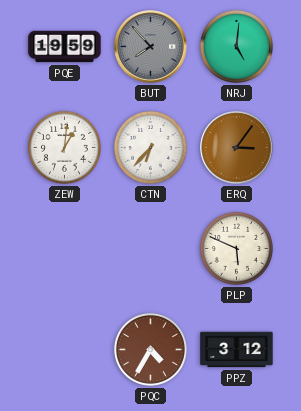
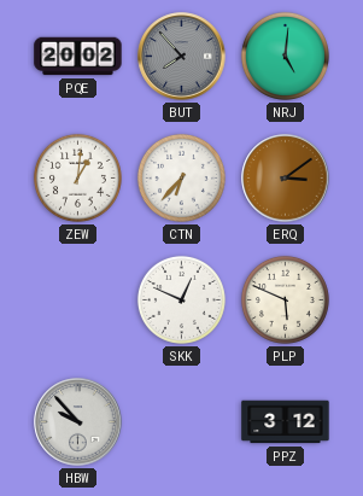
PQE: 19:59 -> 20:02
ERQ: 3:06 -> 3:09
SKK: none -> 12:49
HBW: none -> 9:53
PQC: 4:35 -> none
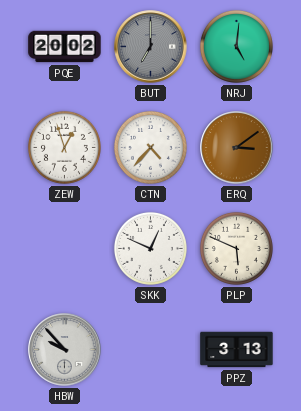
BUT: 7:53 -> 7:00
ZEW: 1:01 -> 12:57
CTN: 6:37 -> 4:37
PPZ: 3:12 -> 3:13
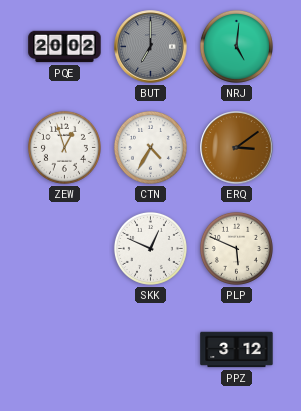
CTN: 4:37 -> 4:35
HBW: 9:53 -> none
PPZ: 3:13 -> 3:12
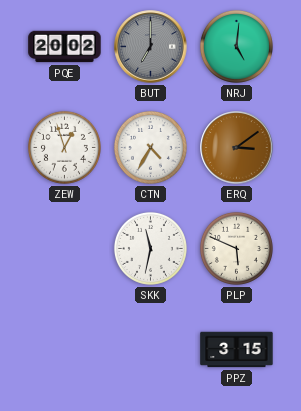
SKK: 12:49 -> 11:32
PPZ: 3:12 -> 3:15
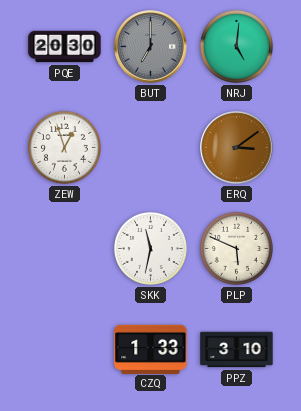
PQE: 20:02 -> 20:30
CTN: 4:35 -> none
CZQ: none -> 1:33
PPZ: 3:15 -> 3:10
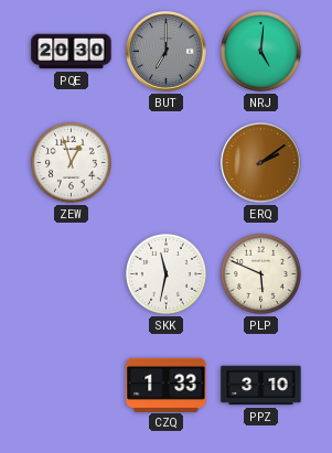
ERQ: 3:09 -> 2:09
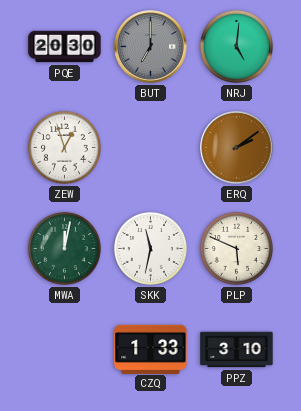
MWA: none -> 12:02
